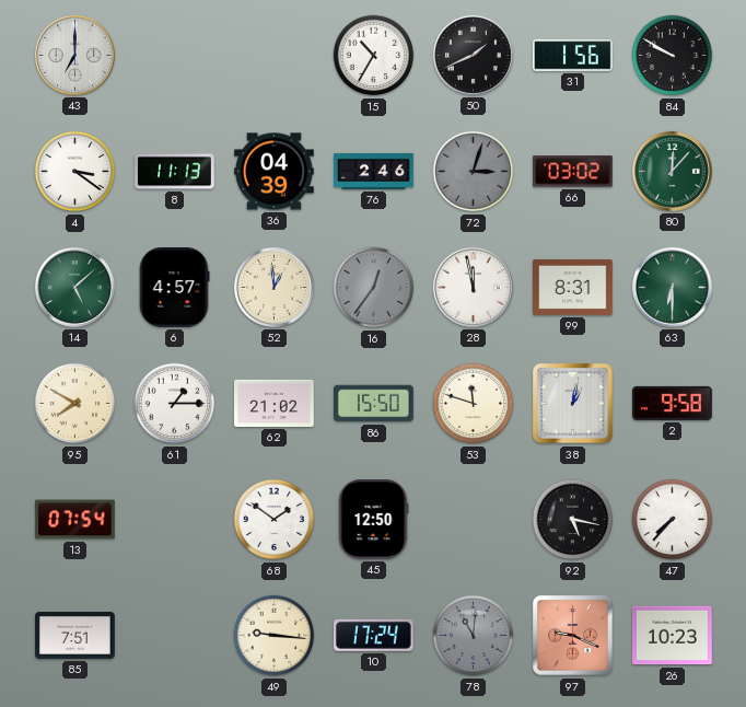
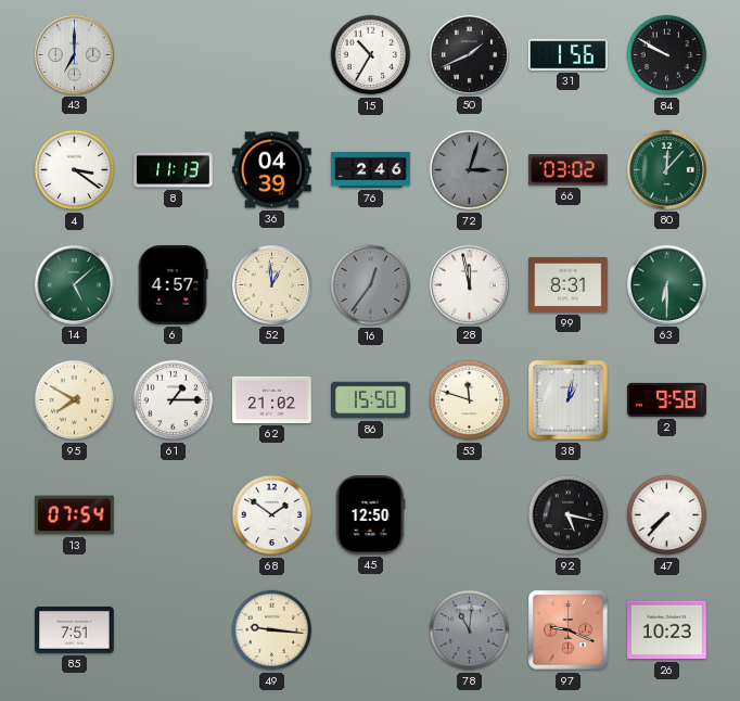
10: 17:24 -> none
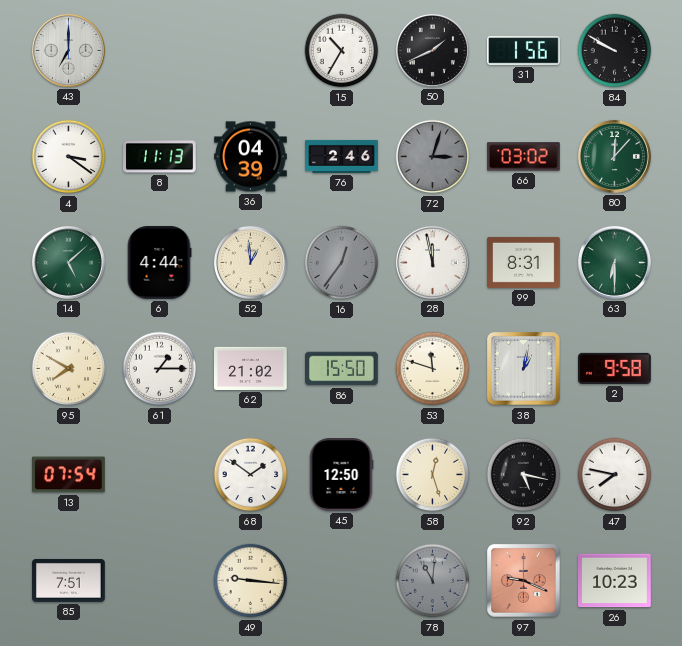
6: 4:57 -> 4:44
58: none -> 12:27
47: 7:37 -> 7:47
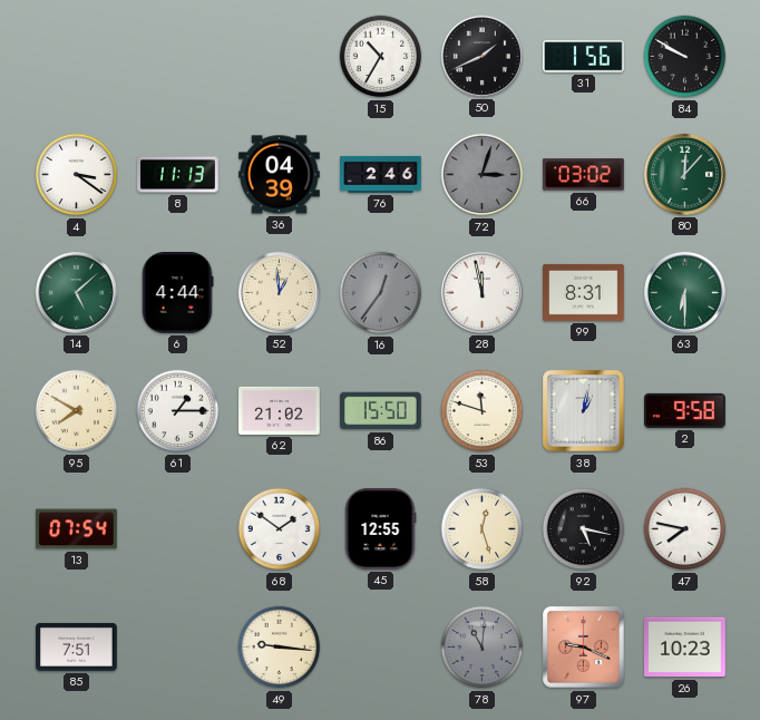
43: 7:00 -> none
45: 12:50 -> 12:55
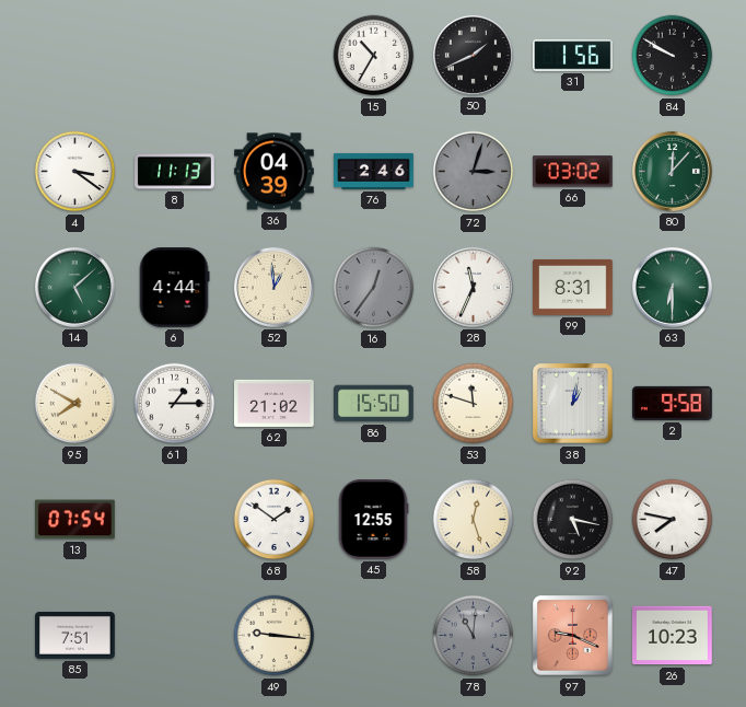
28: 11:58 -> 11:34
